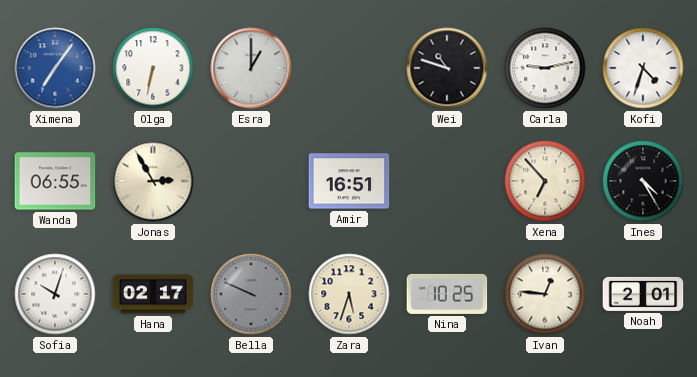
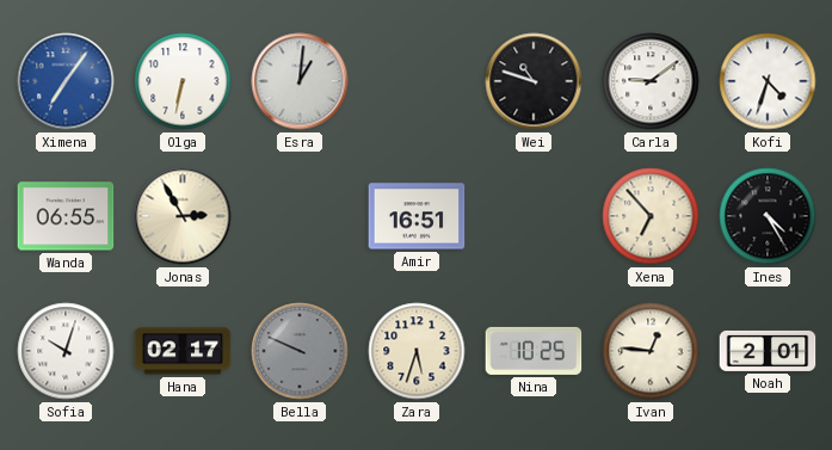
Esra: 1:00 -> 1:01
Carla: 9:13 -> 9:09
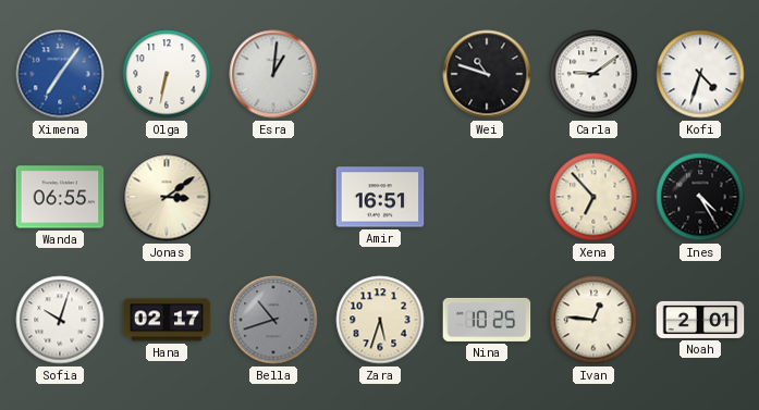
Jonas: 2:55 -> 3:09
Bella: 9:49 -> 10:42
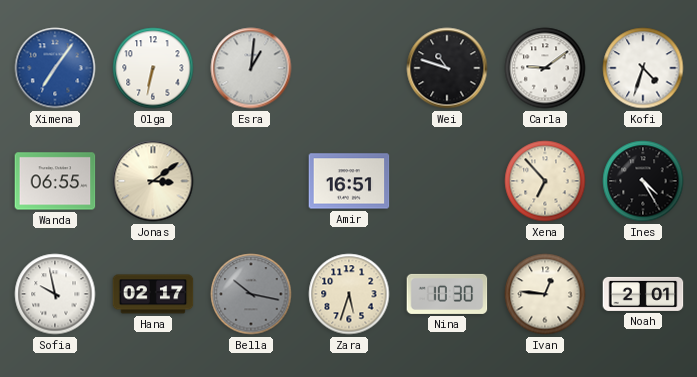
Sofia: 10:03 -> 9:58
Bella: 10:42 -> 10:17
Nina: 10:25 -> 10:30
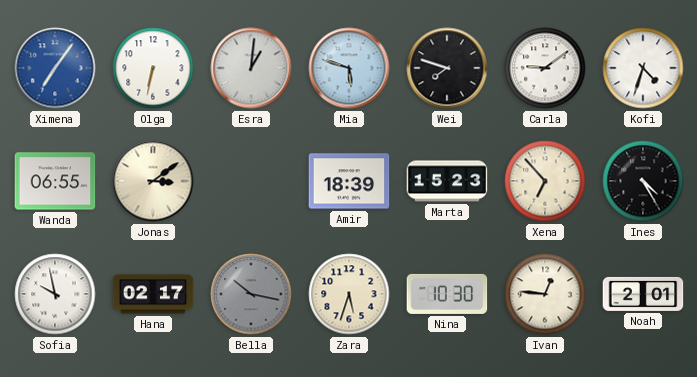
Mia: none -> 5:48
Wei: 10:48 -> 7:48
Amir: 16:51 -> 18:39
Marta: none -> 15:23
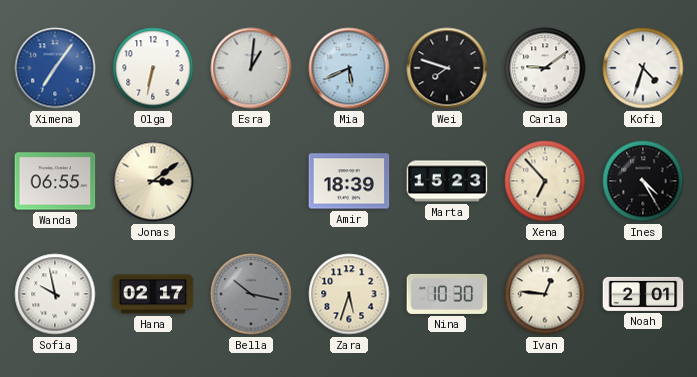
Mia: 5:48 -> 5:41
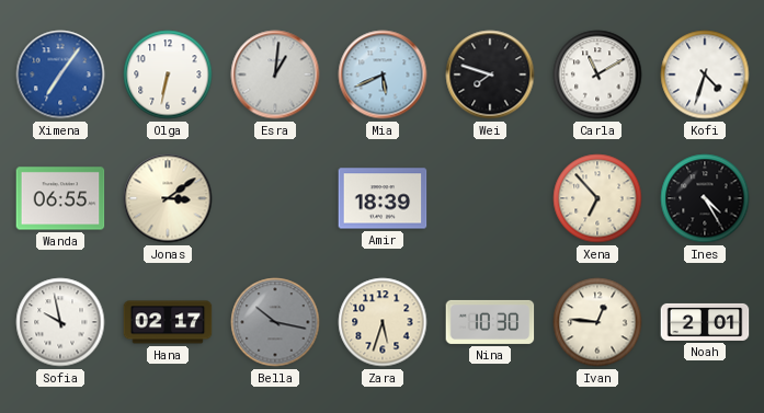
Carla: 9:09 -> 11:10
Marta: 15:23 -> none
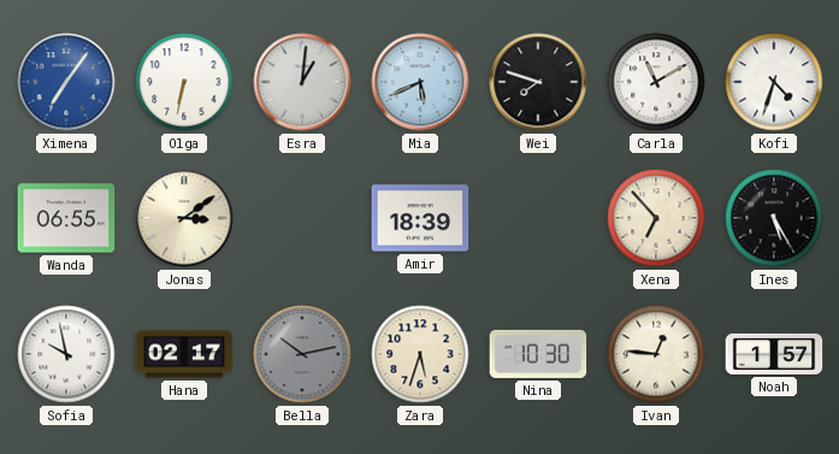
Ines: 4:25 -> 5:25
Bella: 10:17 -> 10:13
Noah: 2:01 -> 1:57
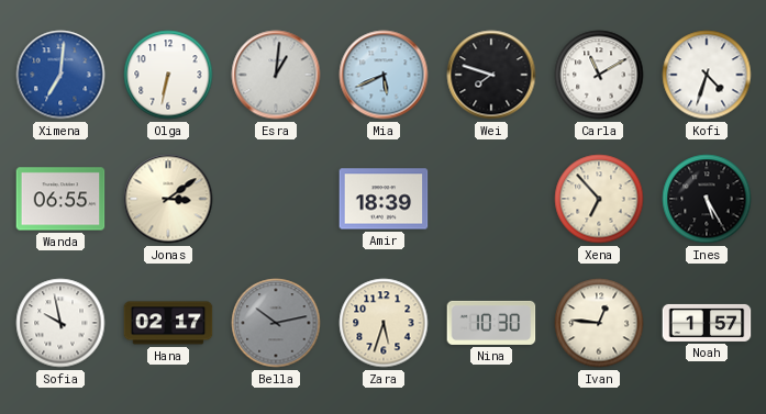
Ximena: 7:06 -> 7:01
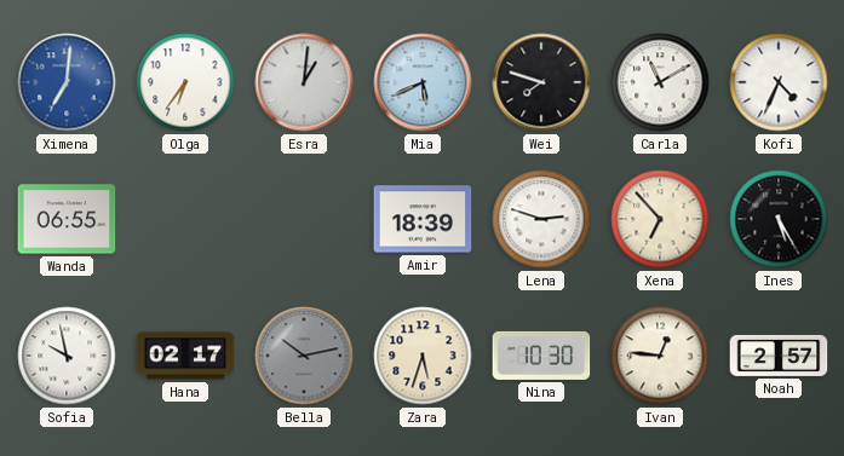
Olga: 6:32 -> 6:36
Kofi: 4:33 -> 4:34
Jonas: 3:09 -> none
Lena: none -> 2:48
Noah: 1:57 -> 2:57
